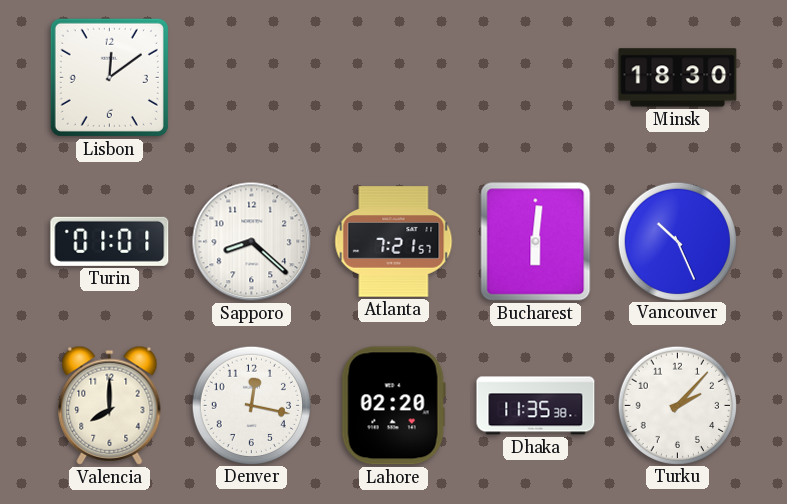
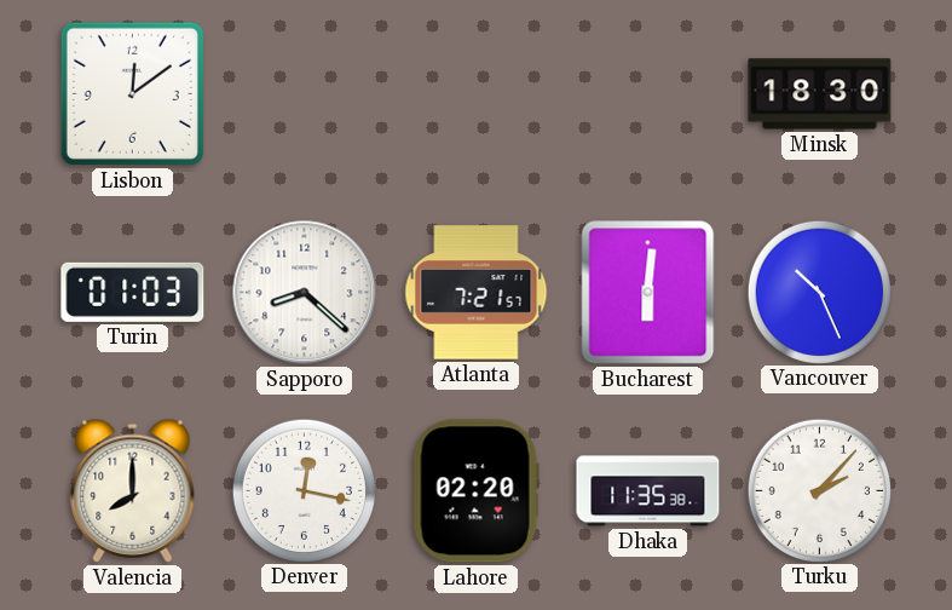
Turin: 01:01 -> 01:03
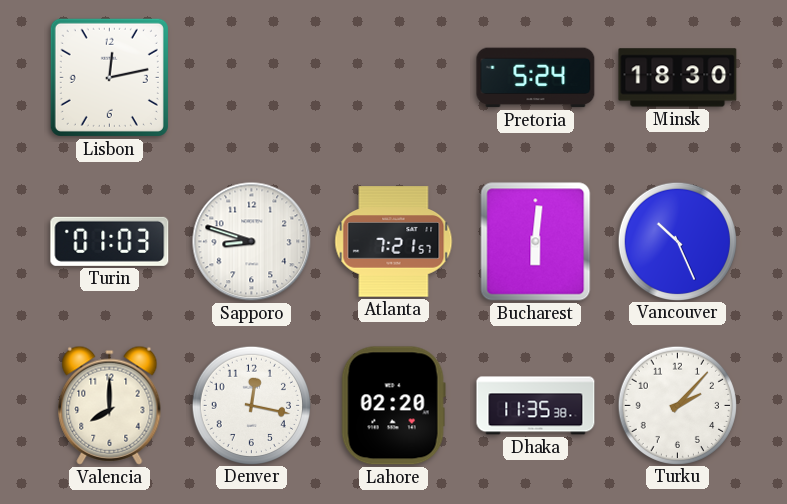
Lisbon: 12:09 -> 12:13
Pretoria: none -> 5:24
Sapporo: 8:22 -> 8:48
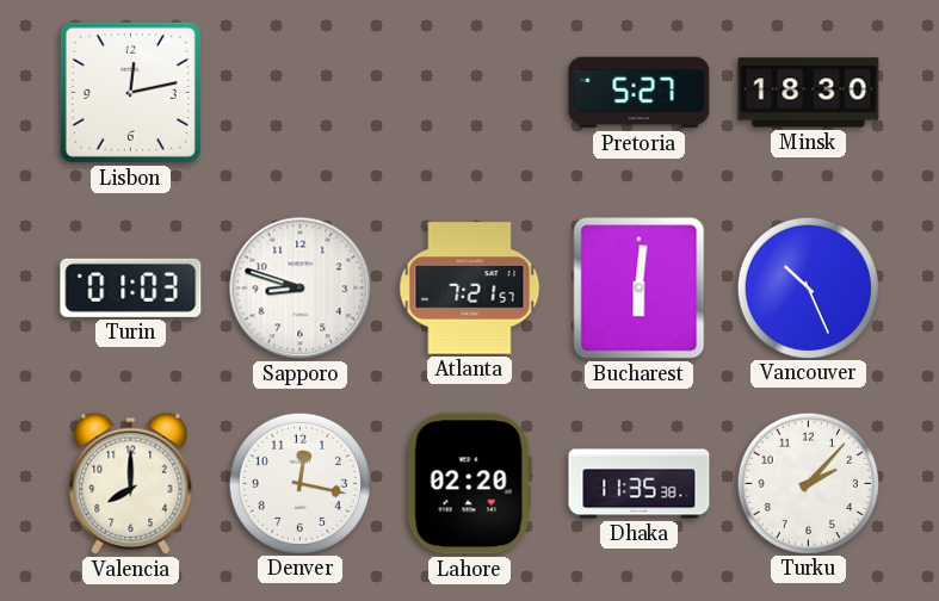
Pretoria: 5:24 -> 5:27
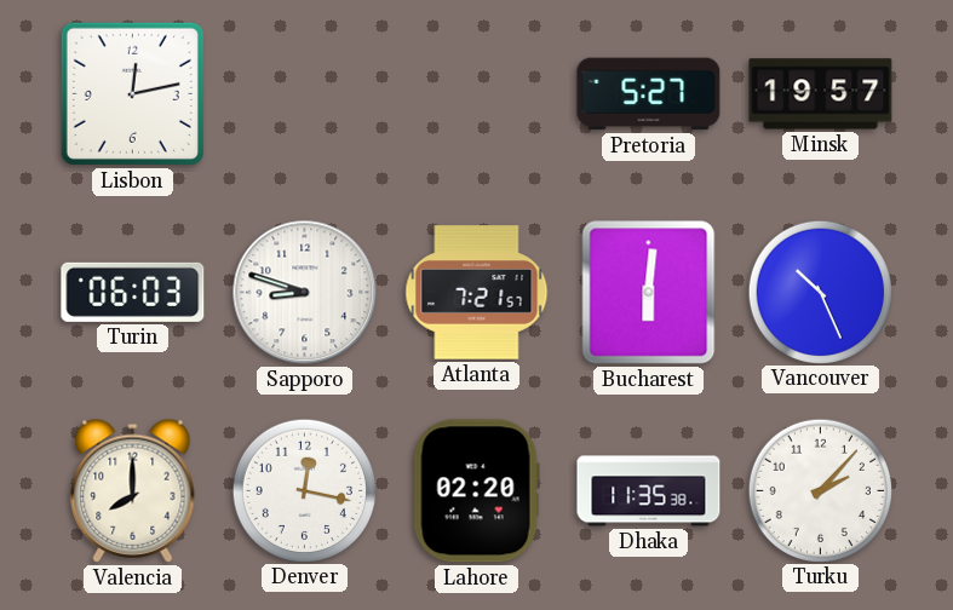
Minsk: 18:30 -> 19:57
Turin: 01:03 -> 06:03
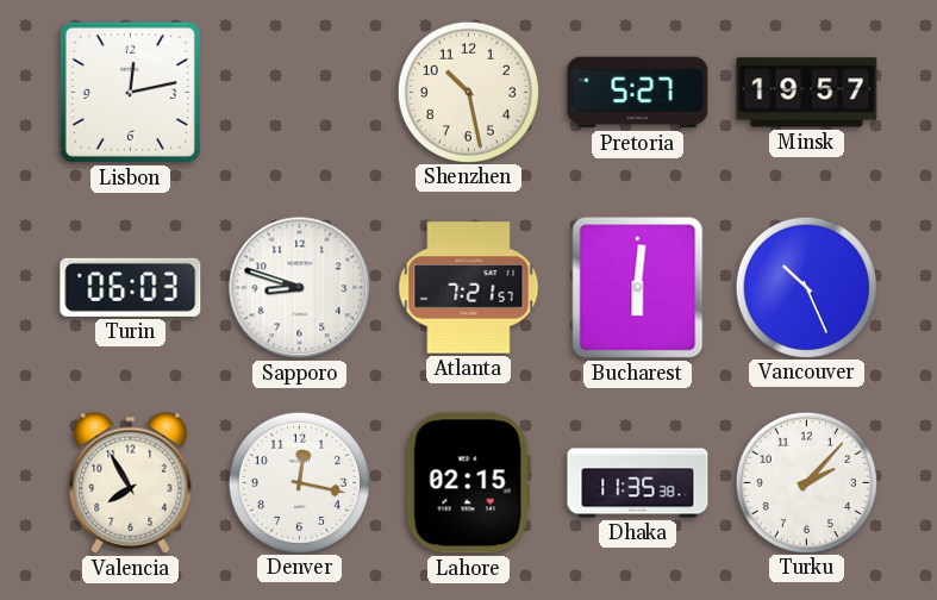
Shenzhen: none -> 10:28
Valencia: 8:00 -> 7:55
Lahore: 02:20 -> 02:15
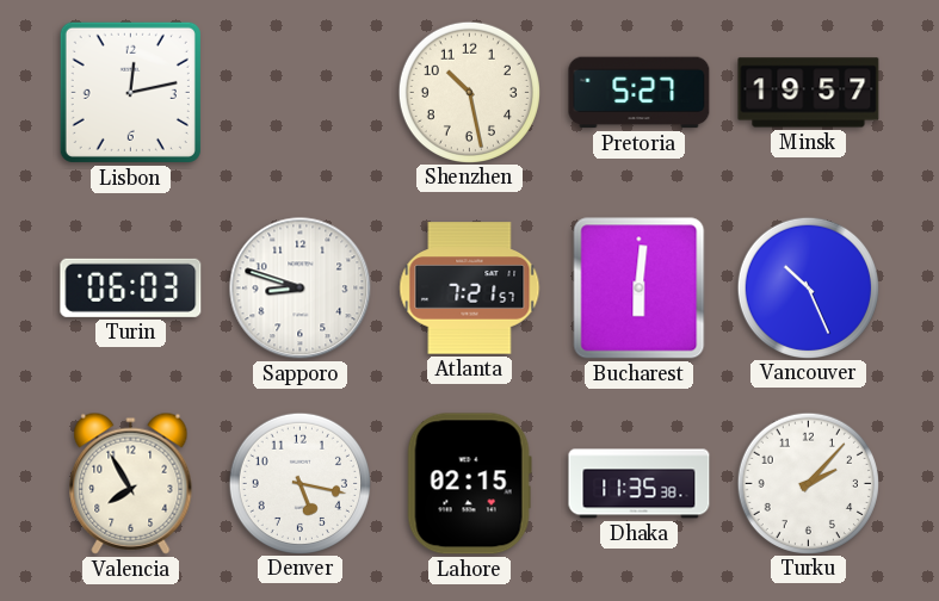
Denver: 12:17 -> 5:17
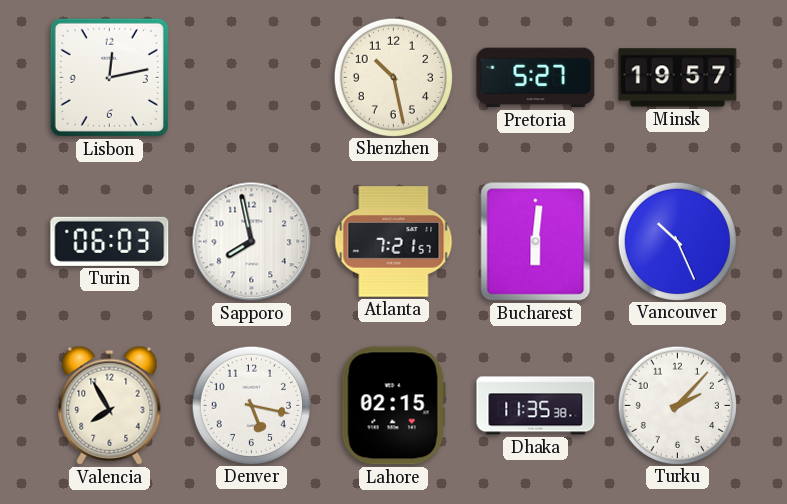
Sapporo: 8:48 -> 7:58
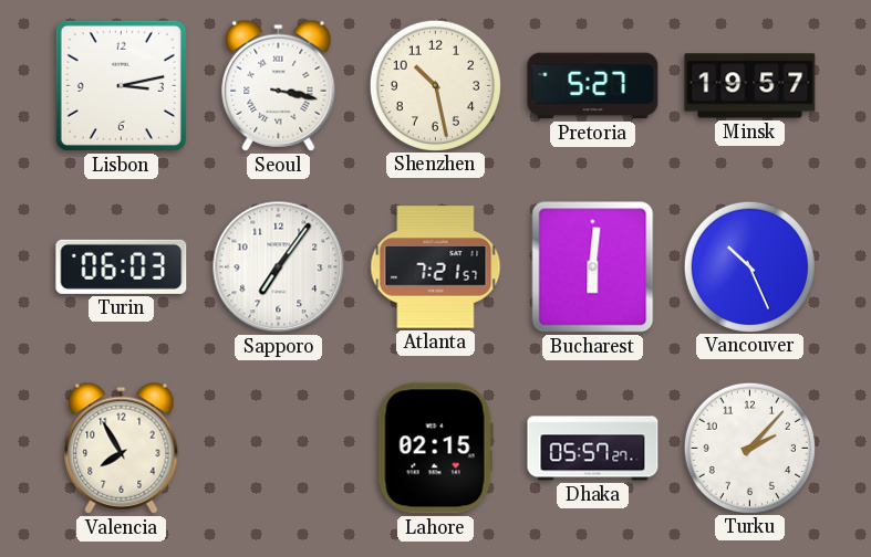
Lisbon: 12:13 -> 3:13
Seoul: none -> 3:17
Sapporo: 7:58 -> 7:06
Denver: 5:17 -> none
Dhaka: 11:35 -> 05:57
